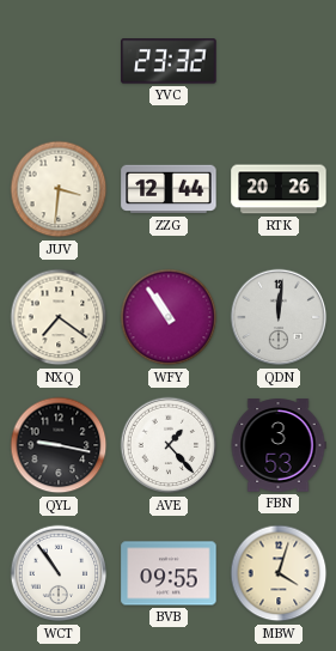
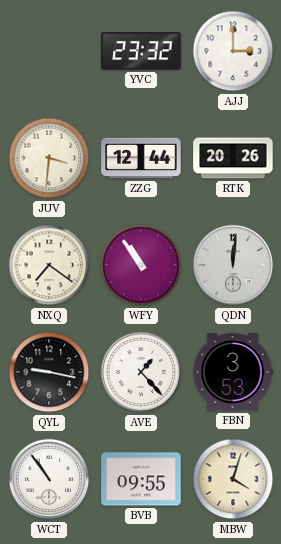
AJJ: none -> 3:00
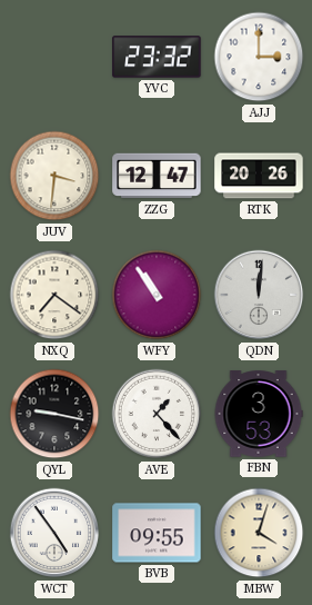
ZZG: 12:44 -> 12:47
WCT: 10:54 -> 4:54
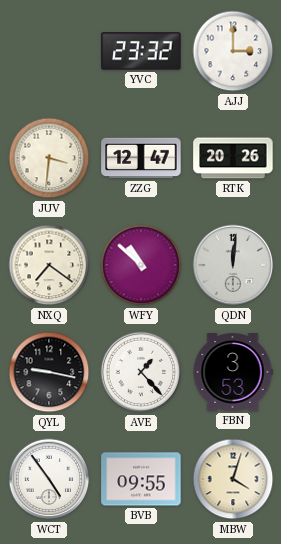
WFY: 10:54 -> 10:52
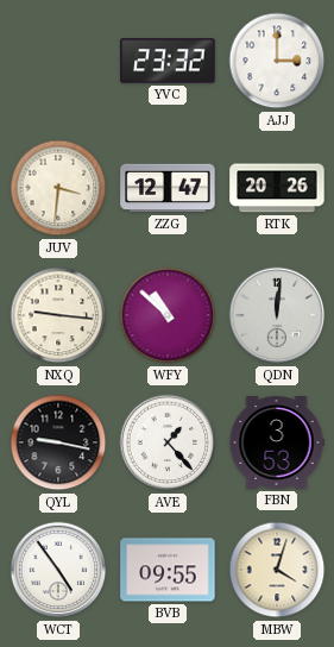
NXQ: 7:21 -> 9:16
